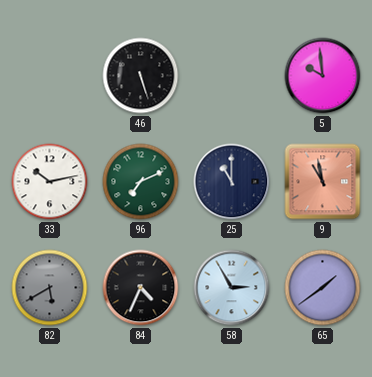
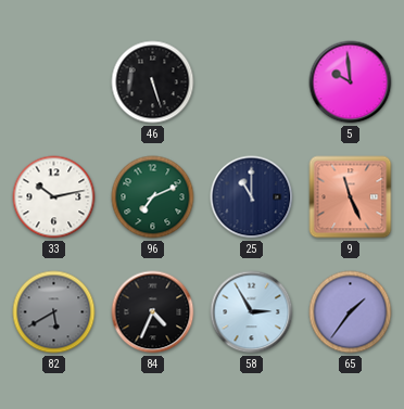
9: 10:58 -> 11:26
65: 1:39 -> 1:36
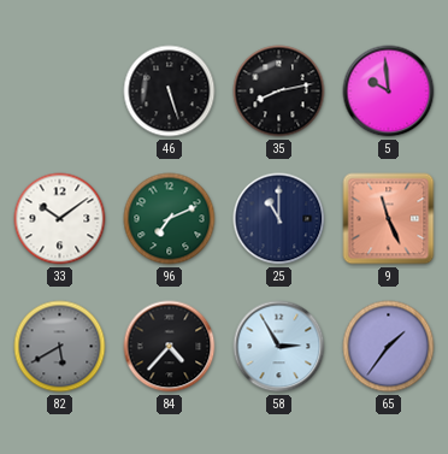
35: none -> 8:13
33: 10:13 -> 10:09
84: 4:34 -> 4:37
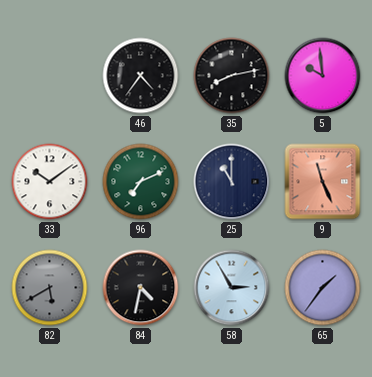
46: 5:27 -> 4:36
84: 4:37 -> 4:32
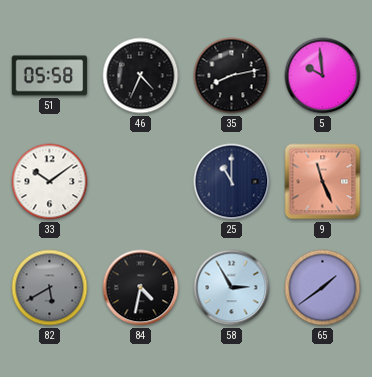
51: none -> 05:58
46: 4:36 -> 4:34
96: 7:11 -> none
65: 1:36 -> 1:39
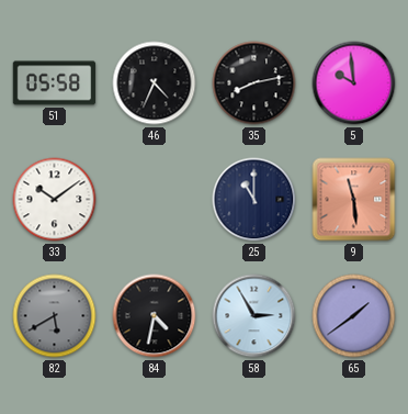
9: 11:26 -> 11:29
